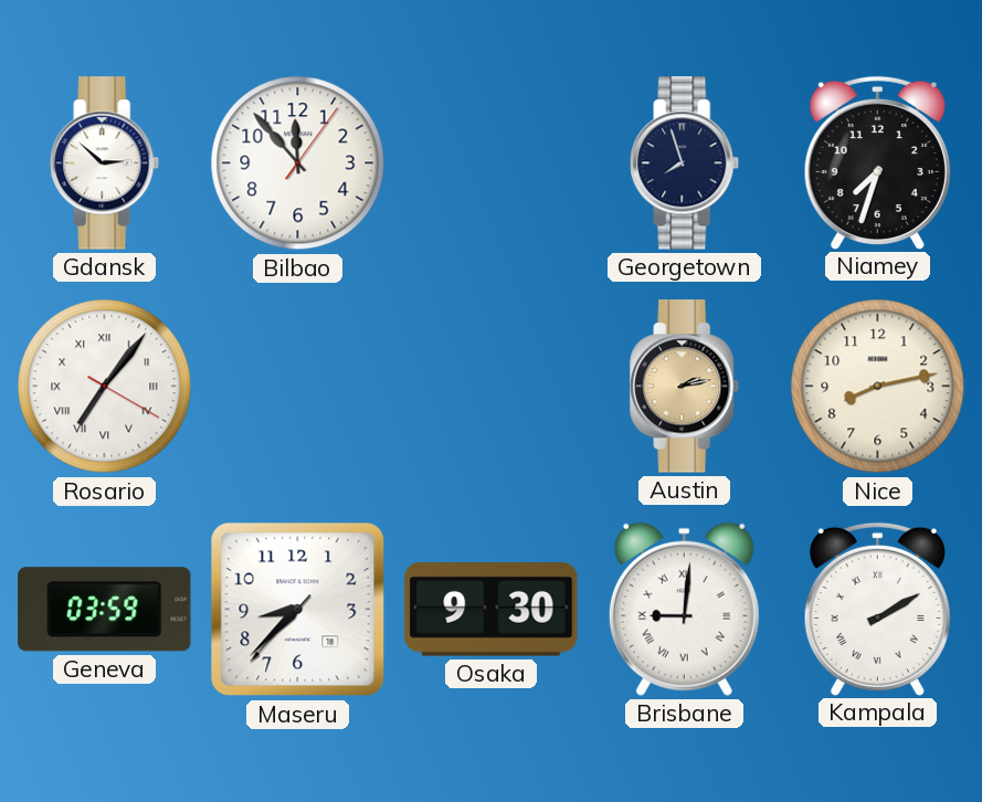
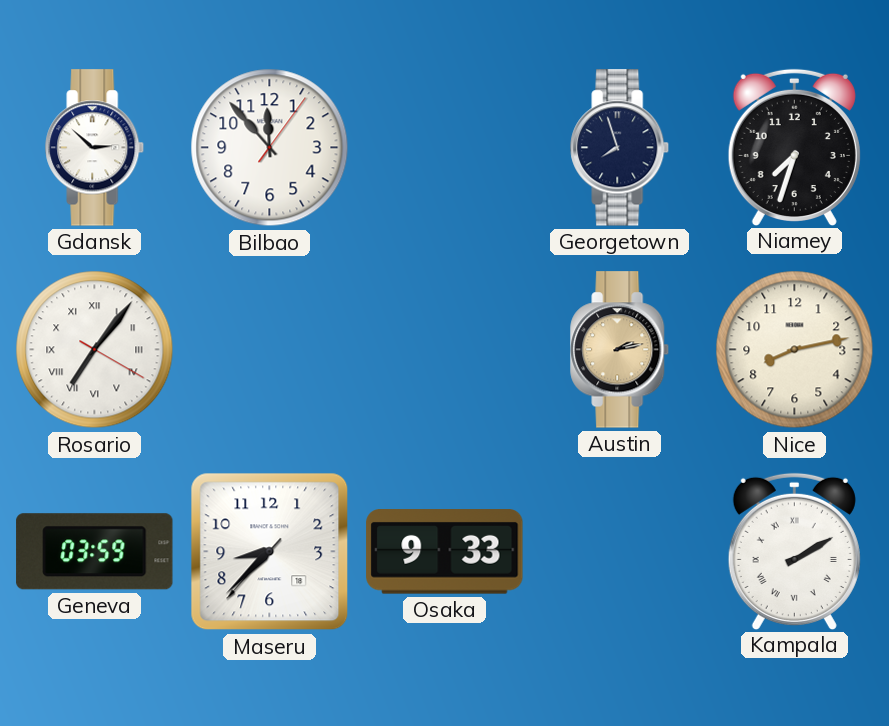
Osaka: 9:30 -> 9:33
Brisbane: 9:01 -> none
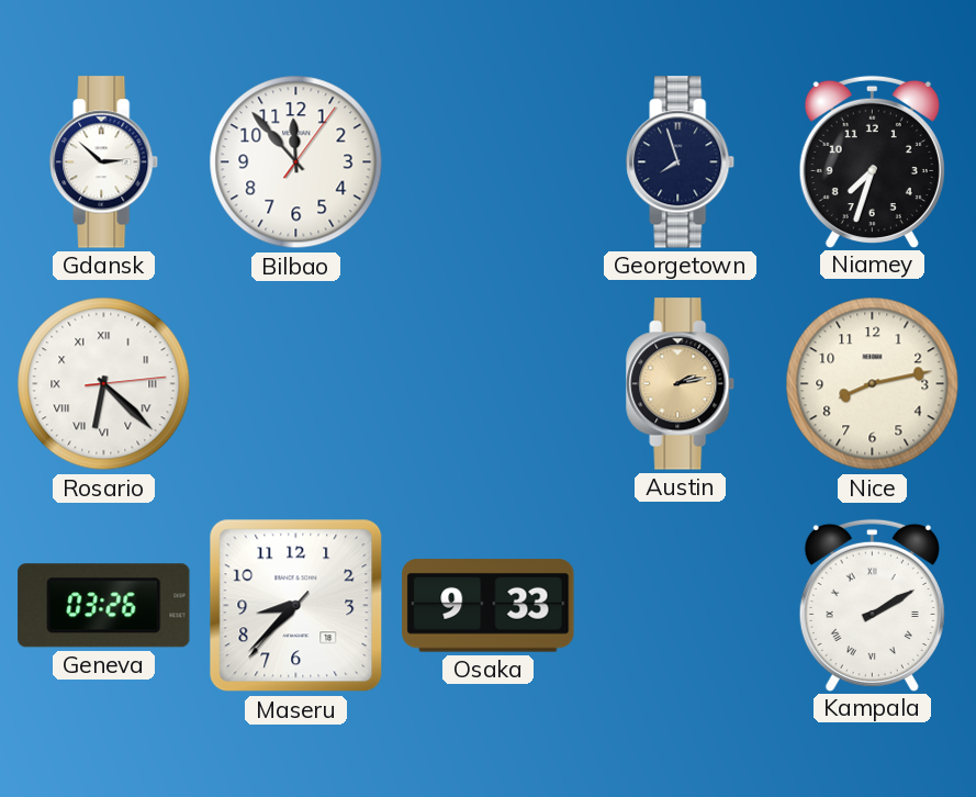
Rosario: 7:06 -> 6:22
Geneva: 03:59 -> 03:26
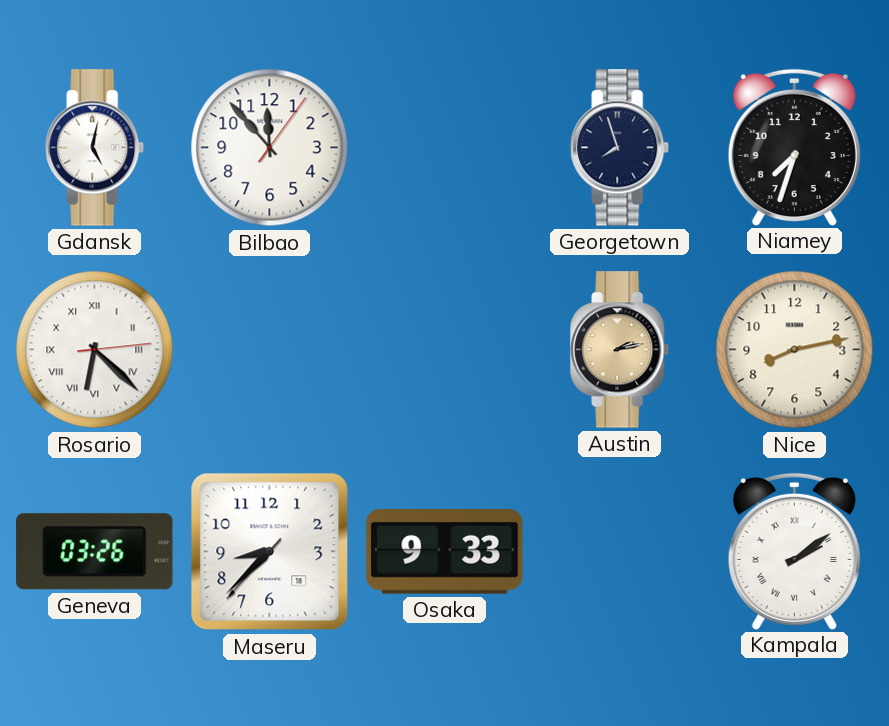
Gdansk: 2:52 -> 5:02
Kampala: 2:10 -> 2:09
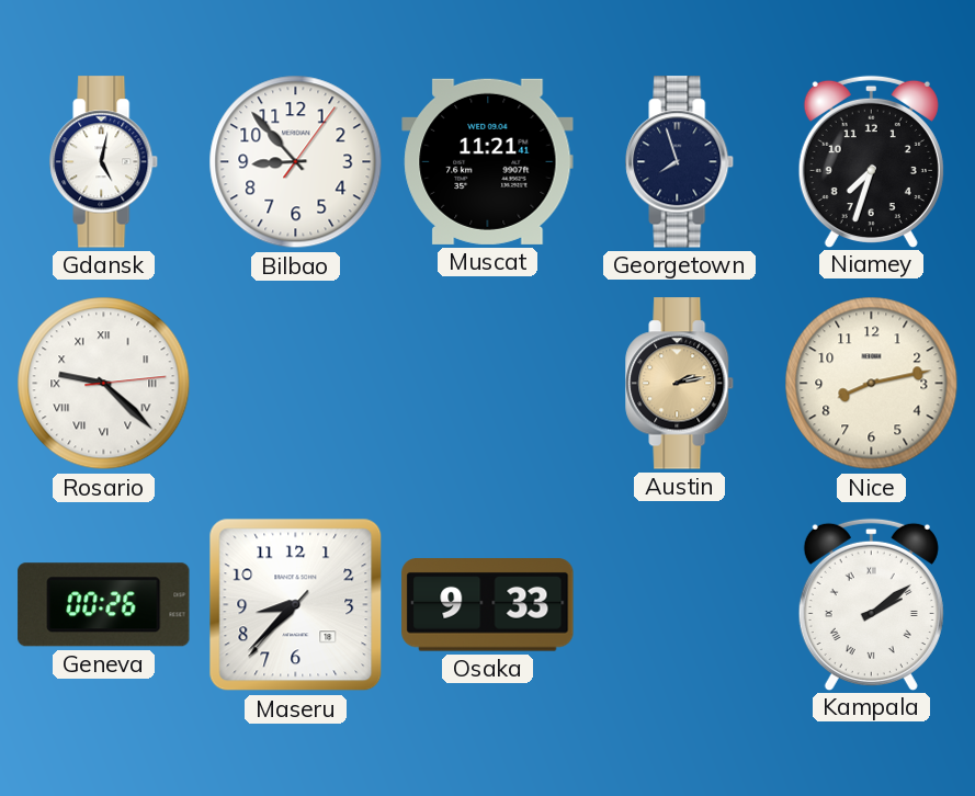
Bilbao: 11:53 -> 8:53
Muscat: none -> 11:21
Rosario: 6:22 -> 9:22
Geneva: 03:26 -> 00:26
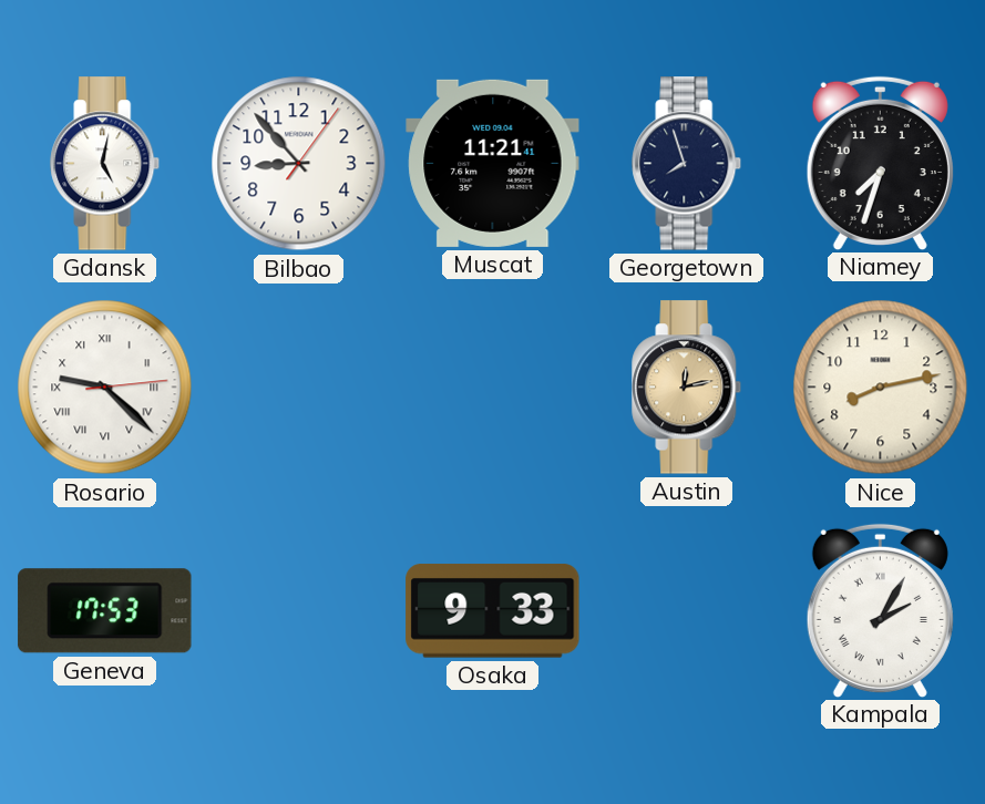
Austin: 2:13 -> 12:13
Geneva: 00:26 -> 17:53
Maseru: 8:37 -> none
Kampala: 2:09 -> 2:05
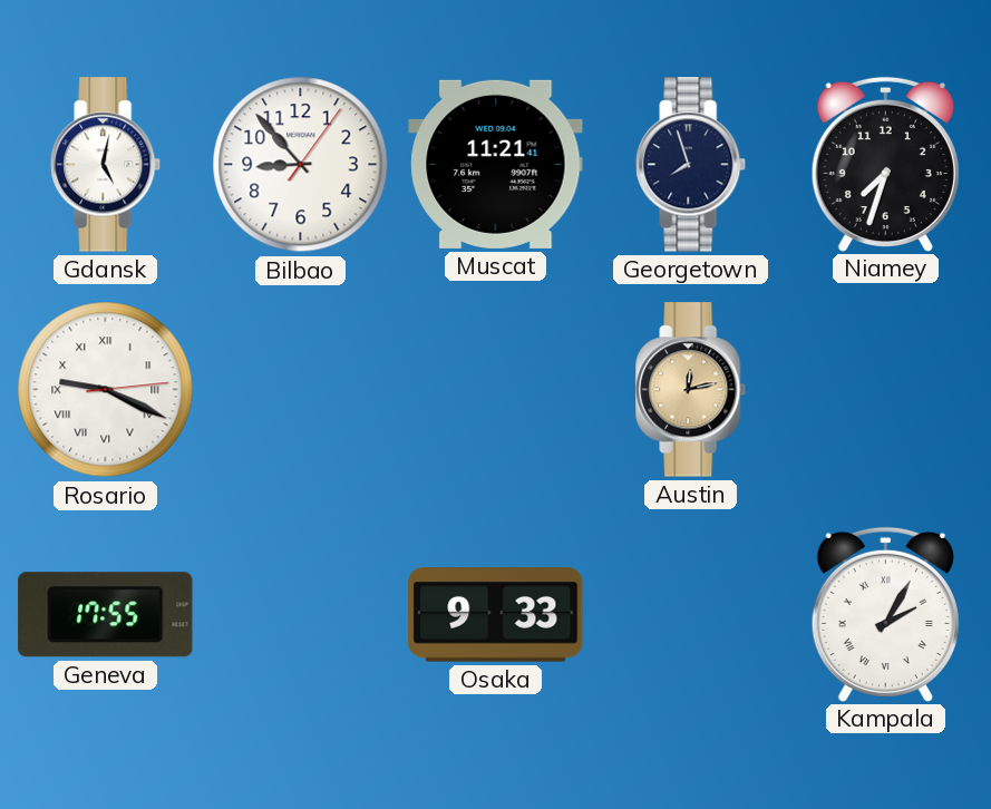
Rosario: 9:22 -> 9:19
Nice: 8:13 -> none
Geneva: 17:53 -> 17:55
